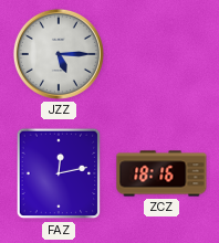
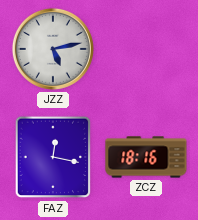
JZZ: 5:15 -> 5:13
FAZ: 12:13 -> 12:17
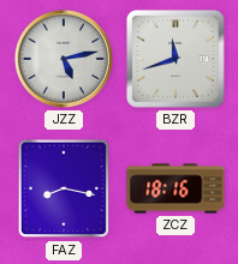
BZR: none -> 11:42
FAZ: 12:17 -> 8:17
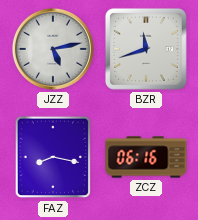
ZCZ: 18:16 -> 06:16
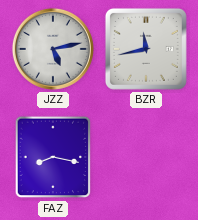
BZR: 11:42 -> 11:43
ZCZ: 06:16 -> none
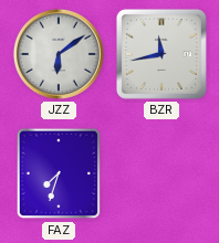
JZZ: 5:13 -> 6:09
FAZ: 8:17 -> 7:33
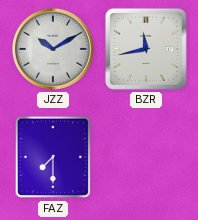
JZZ: 6:09 -> 10:10
FAZ: 7:33 -> 7:30
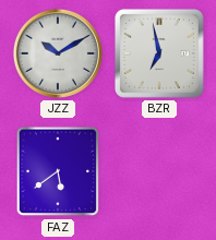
BZR: 11:43 -> 6:58
FAZ: 7:30 -> 5:39
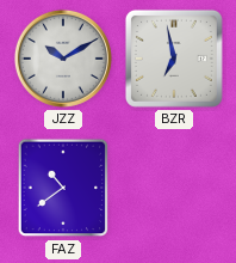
FAZ: 5:39 -> 10:39
